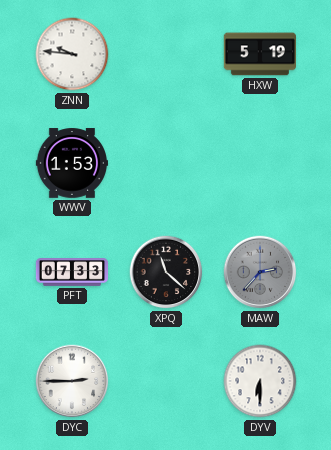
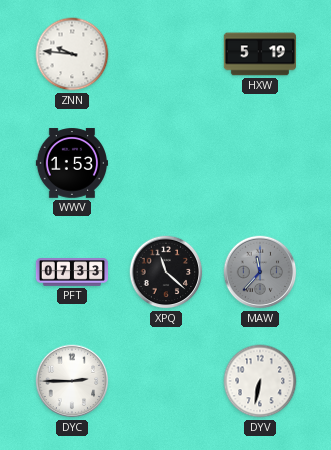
MAW: 2:37 -> 11:37
DYV: 6:30 -> 6:32
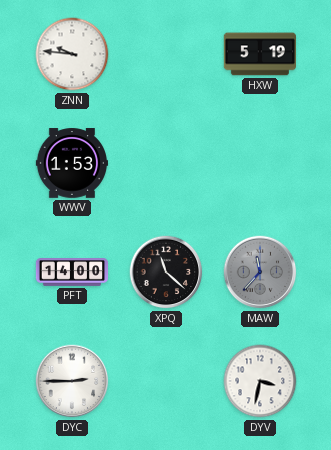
PFT: 07:33 -> 14:00
DYV: 6:32 -> 3:32
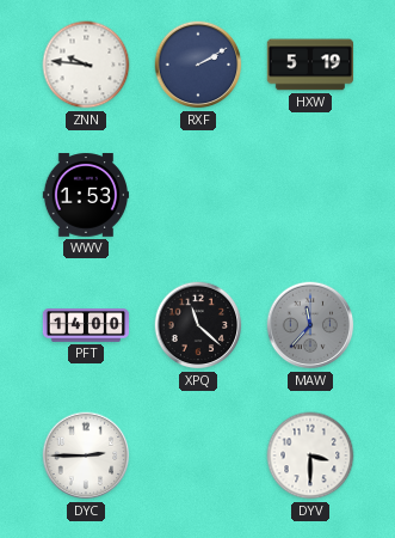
RXF: none -> 2:10
DYV: 3:32 -> 3:30
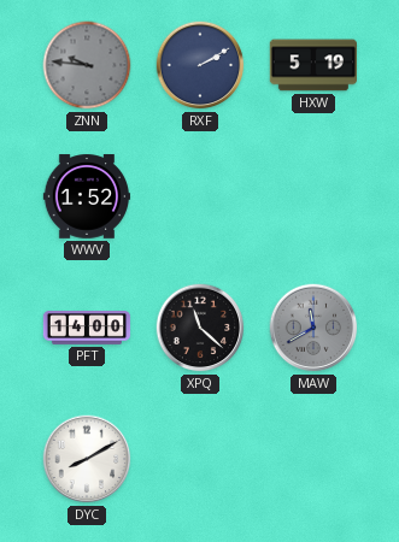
ZNN dial: white -> grey
WWV: 1:53 -> 1:52
MAW: 11:37 -> 11:40
DYC: 2:45 -> 8:10
DYV: 3:30 -> none
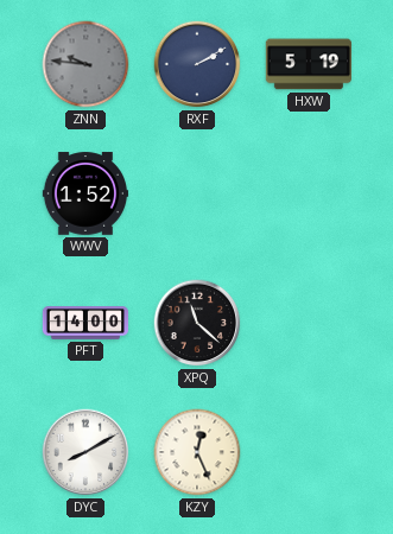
MAW: 11:40 -> none
KZY: none -> 12:26
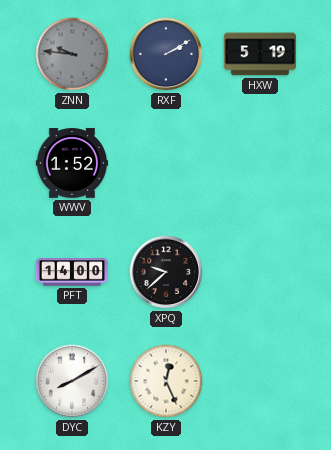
XPQ: 11:22 -> 9:38
